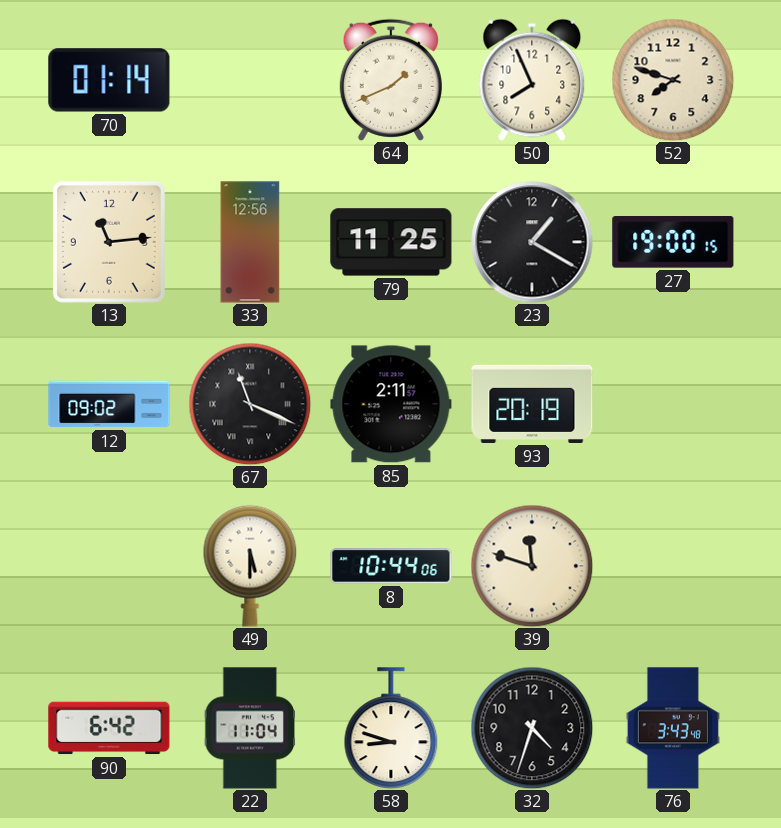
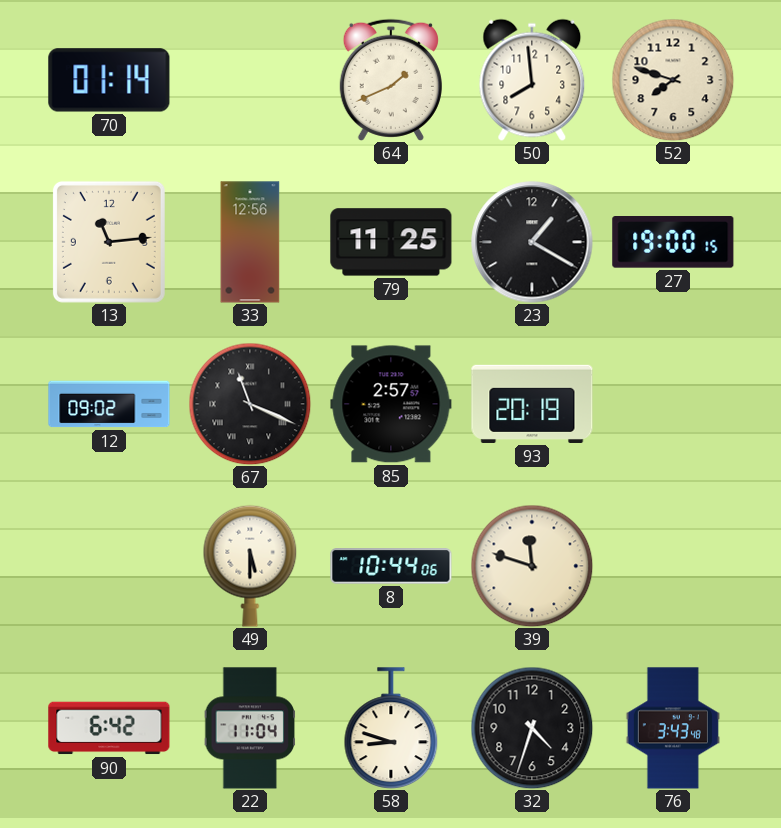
50: 7:56 -> 7:59
85: 2:11 -> 2:57
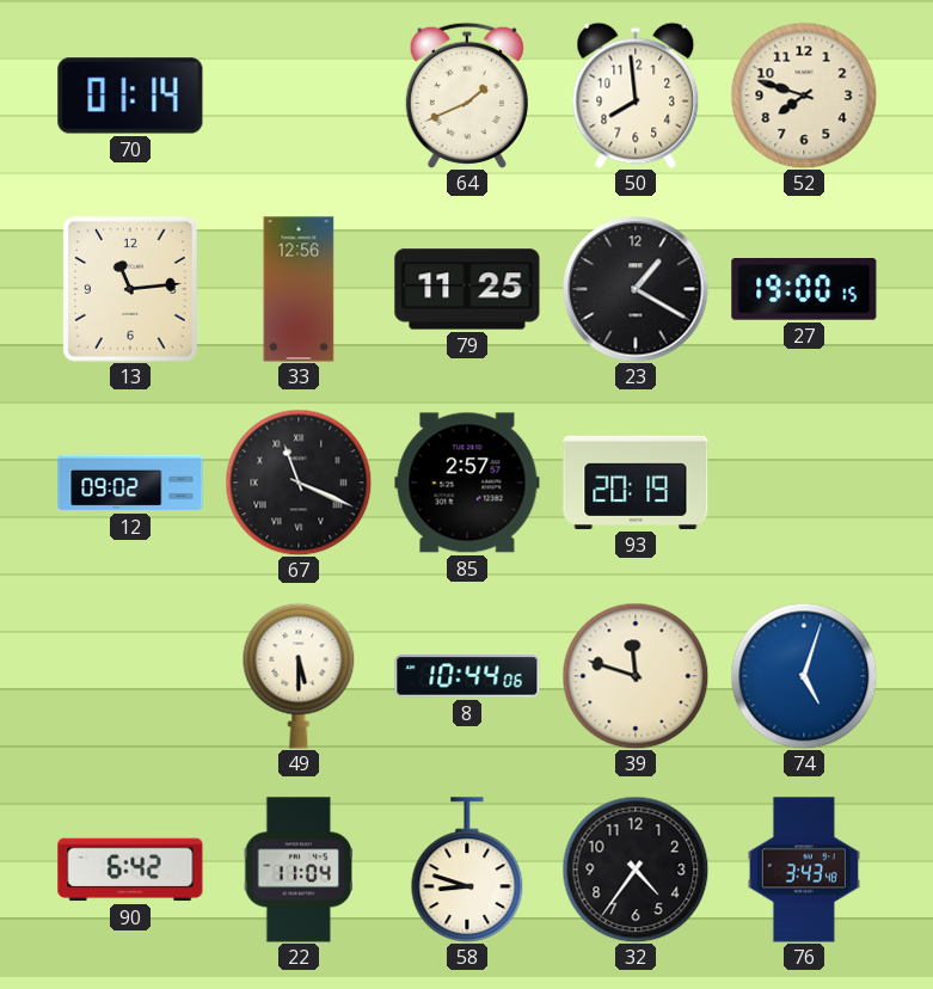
74: none -> 5:03
32: 4:33 -> 4:36
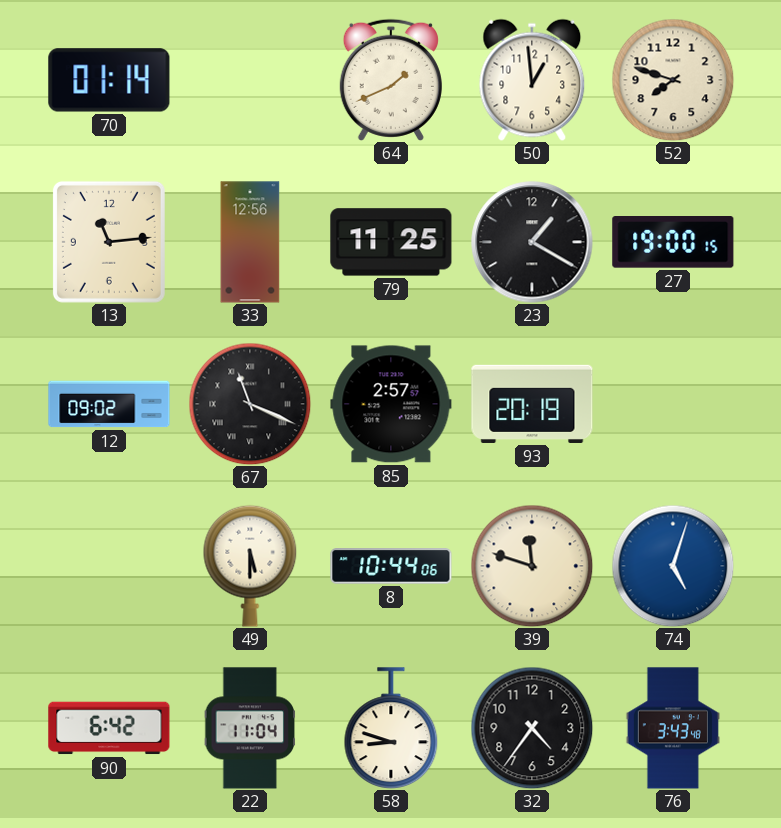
50: 7:59 -> 12:59
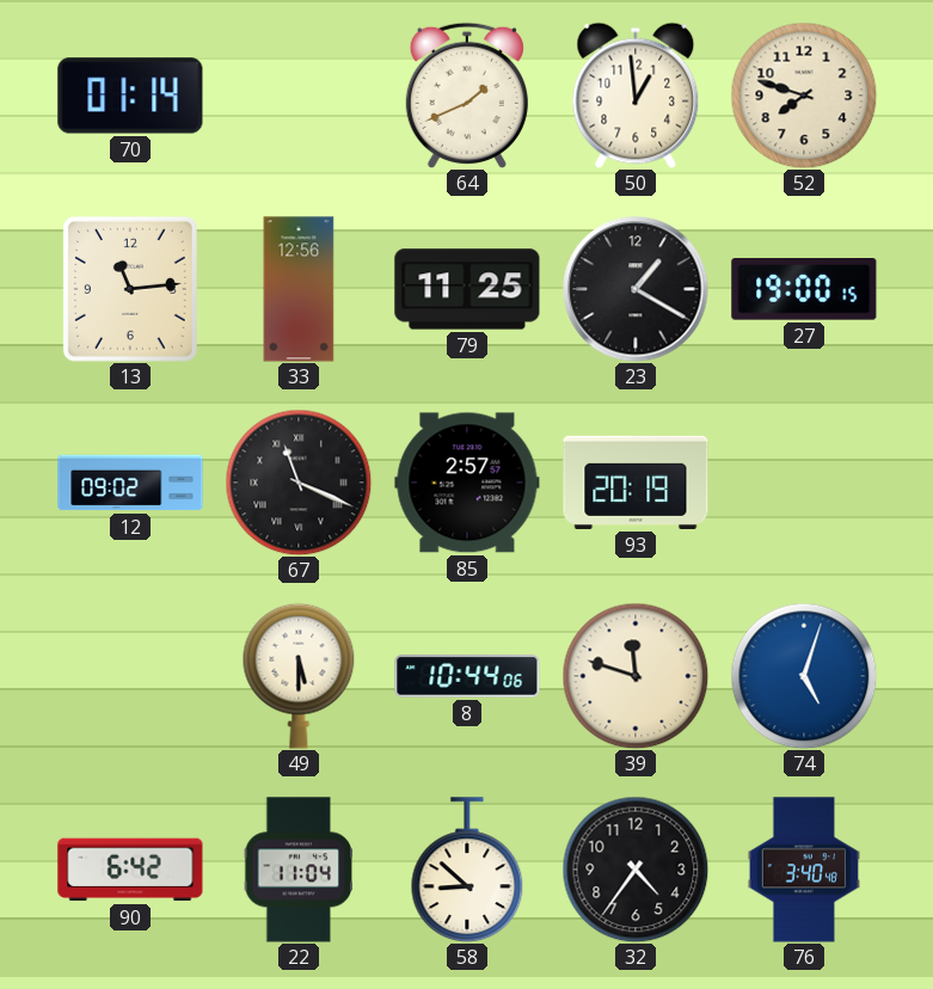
58: 8:48 -> 8:52
76: 3:43 -> 3:40
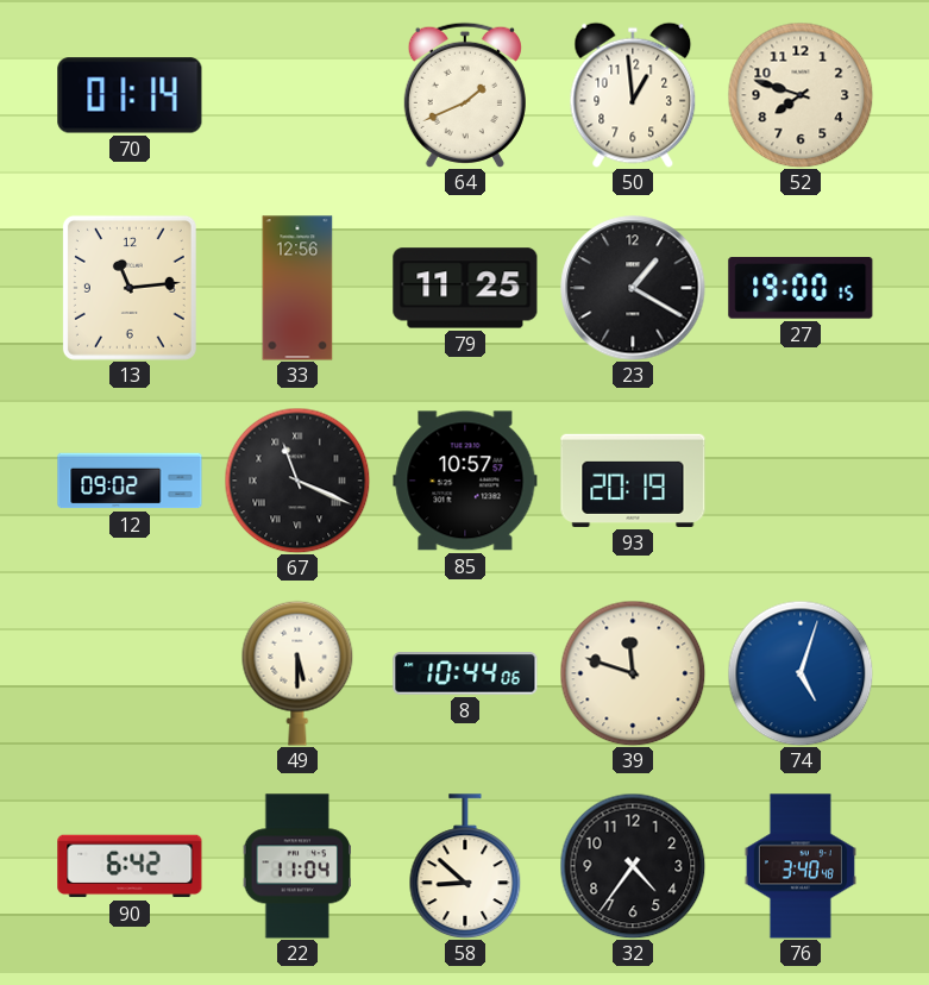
85: 2:57 -> 10:57
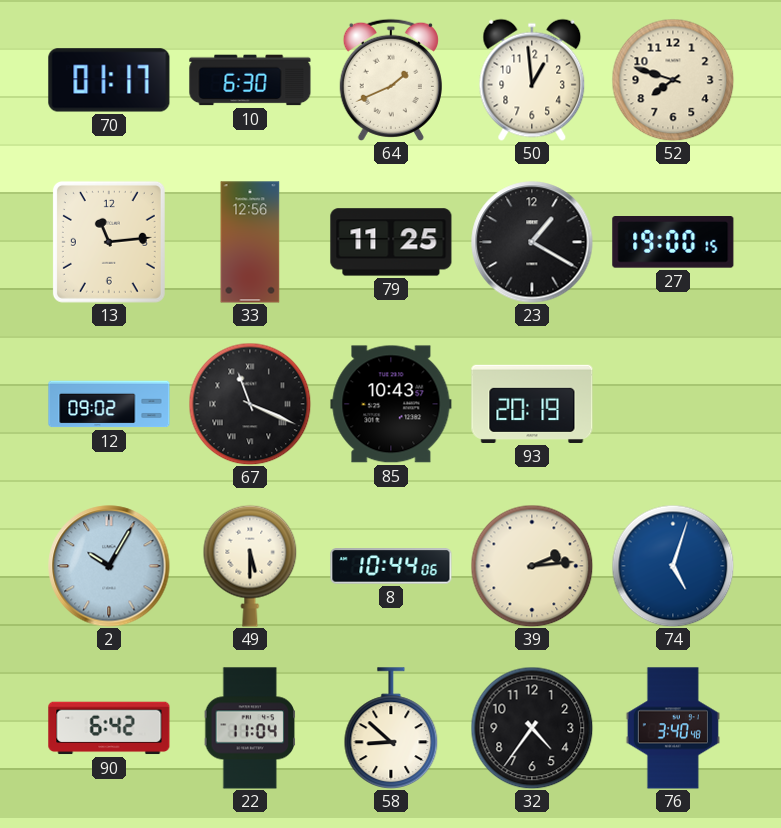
70: 01:14 -> 01:17
10: none -> 6:30
85: 10:57 -> 10:43
2: none -> 10:05
39: 11:48 -> 2:14
